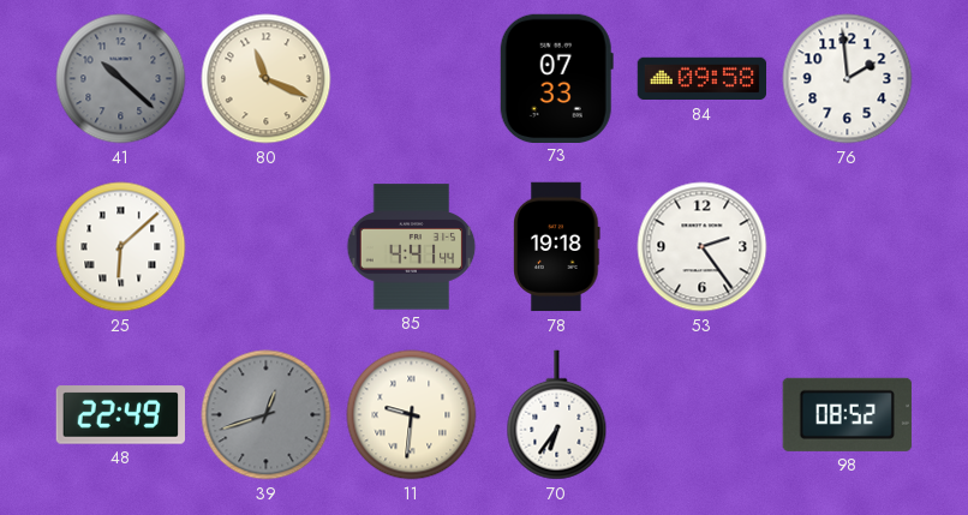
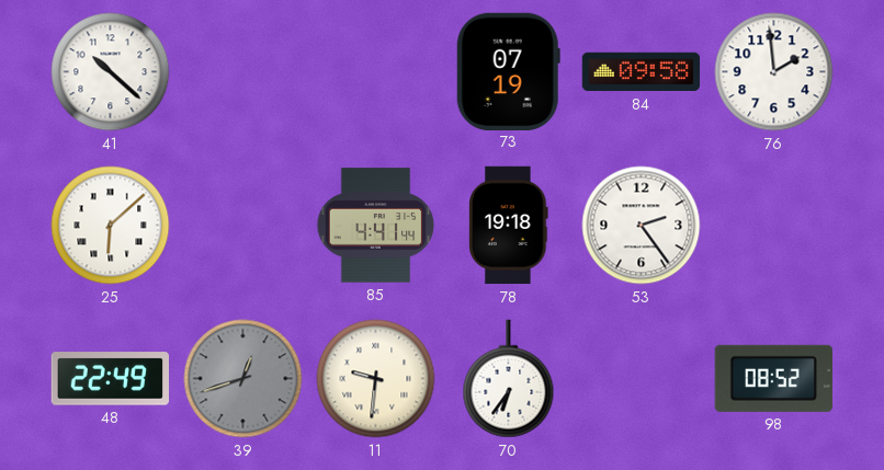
41 dial: grey -> white
80: 11:19 -> none
73: 07:33 -> 07:19
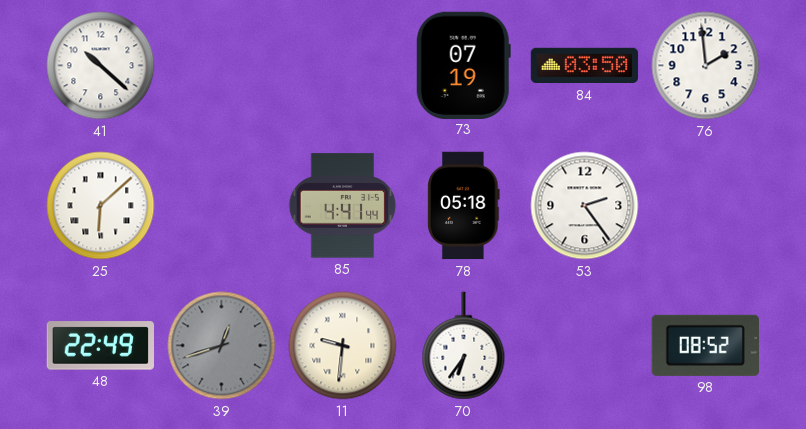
84: 09:58 -> 03:50
78: 19:18 -> 05:18
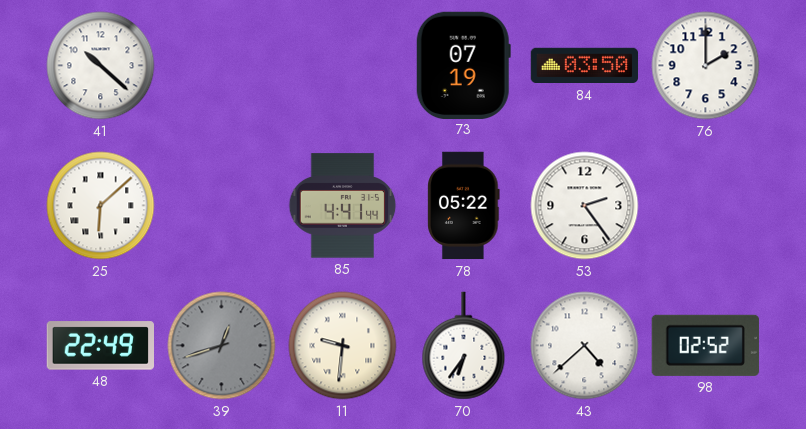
76: 1:59 -> 2:00
78: 05:18 -> 05:22
43: none -> 4:38
98: 08:52 -> 02:52
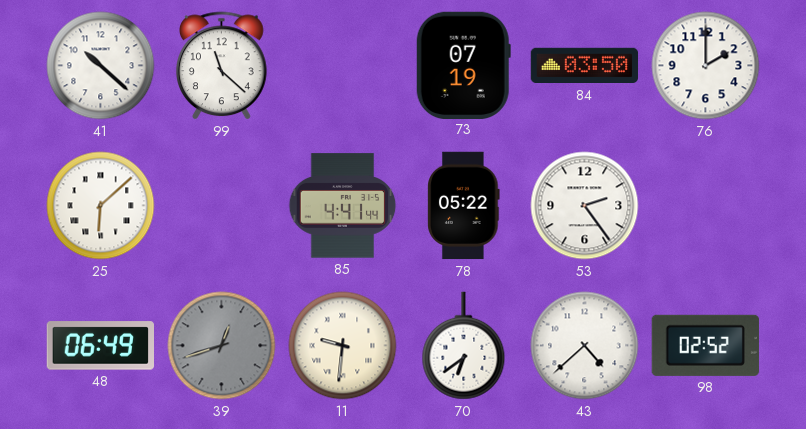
99: none -> 11:22
48: 22:49 -> 06:49
70: 6:36 -> 6:39
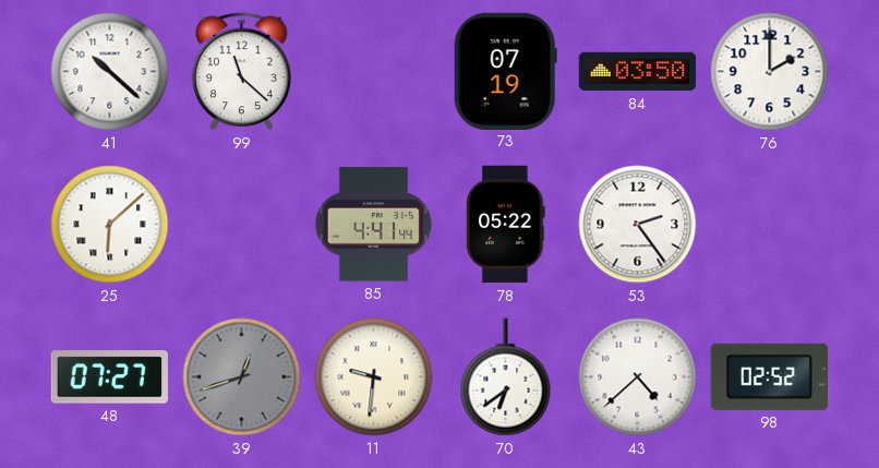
48: 06:49 -> 07:27
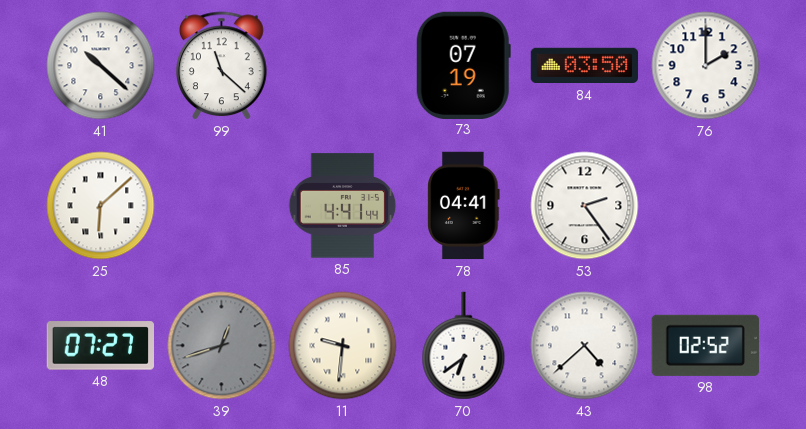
78: 05:22 -> 04:41
